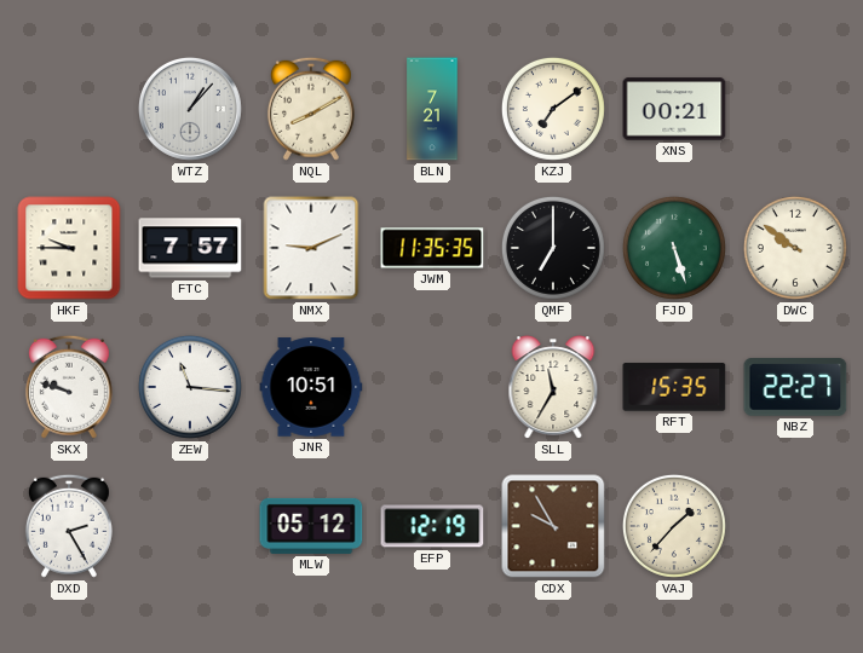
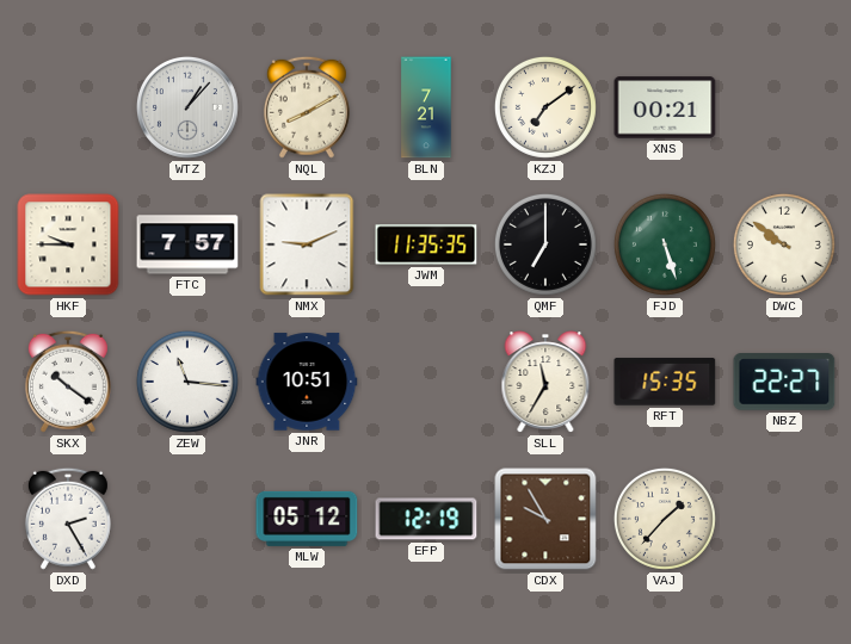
SKX: 9:48 -> 10:21
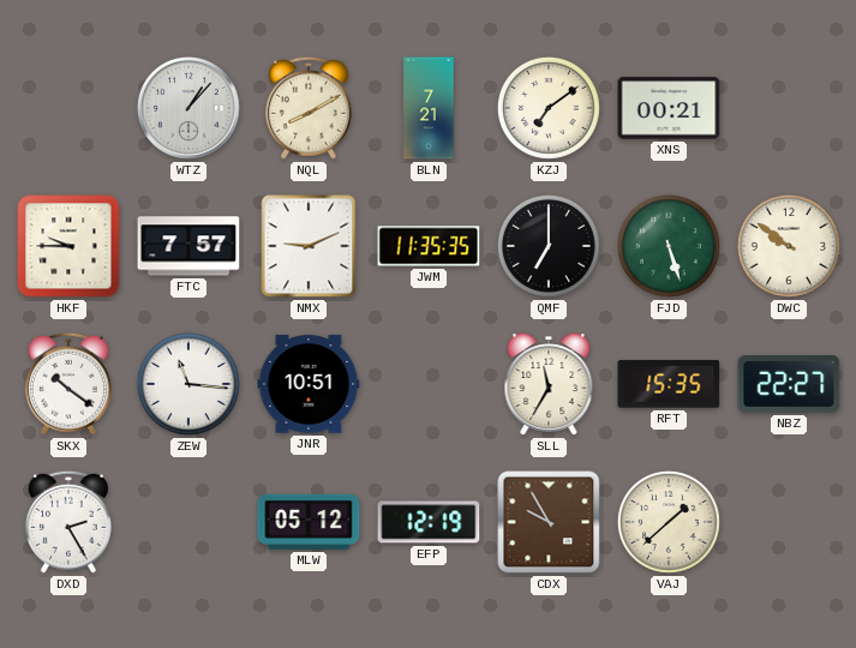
VAJ: 1:37 -> 1:38
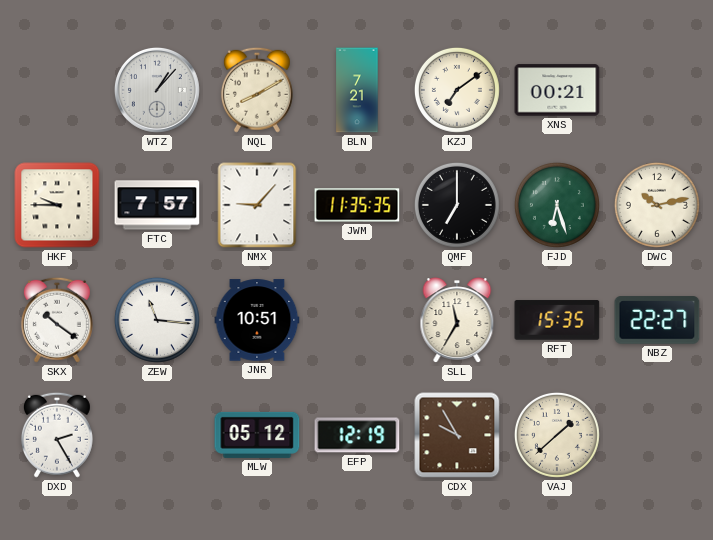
NMX: 9:11 -> 9:07
FJD: 5:27 -> 6:27
DWC: 9:51 -> 10:13
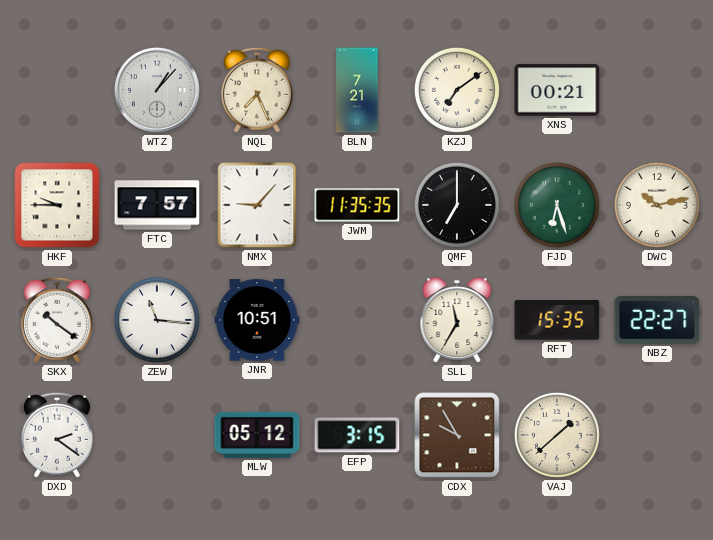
NQL: 8:10 -> 7:26
DXD: 2:25 -> 2:21
EFP: 12:19 -> 3:15
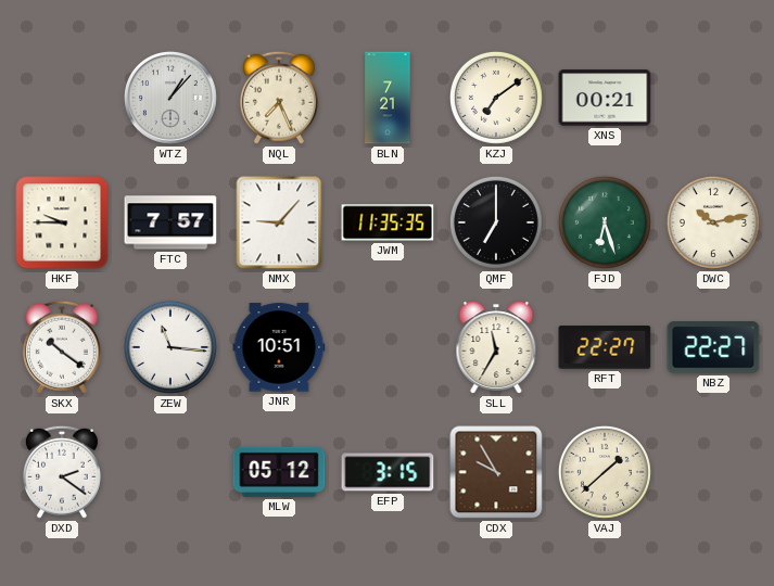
RFT: 15:35 -> 22:27
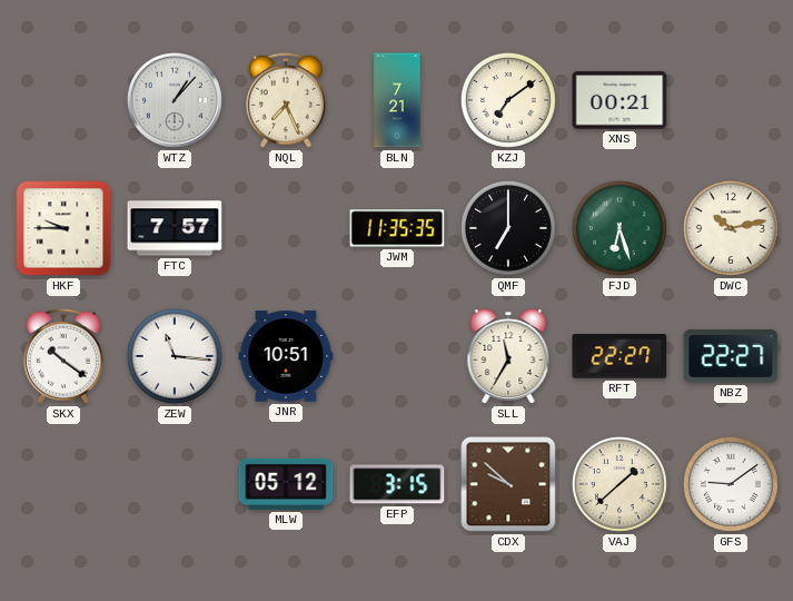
NMX: 9:07 -> none
DXD: 2:21 -> none
CDX: 9:55 -> 9:52
GFS: none -> 9:09
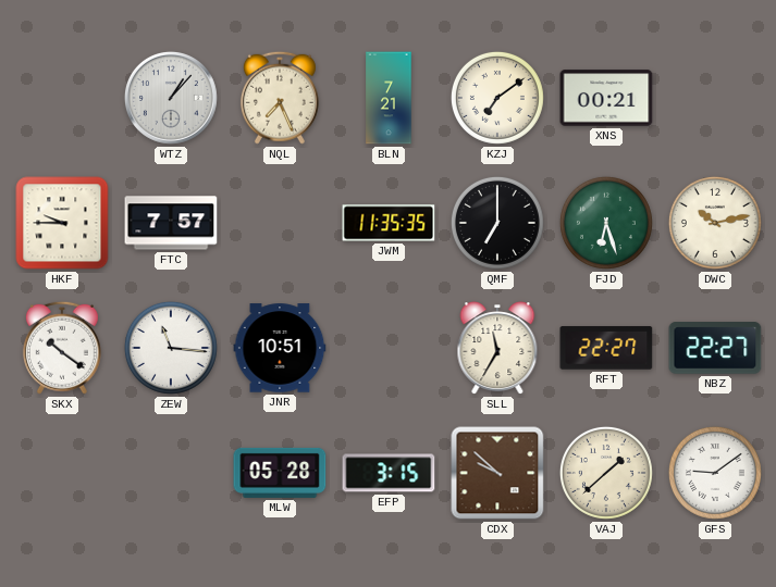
MLW: 05:12 -> 05:28
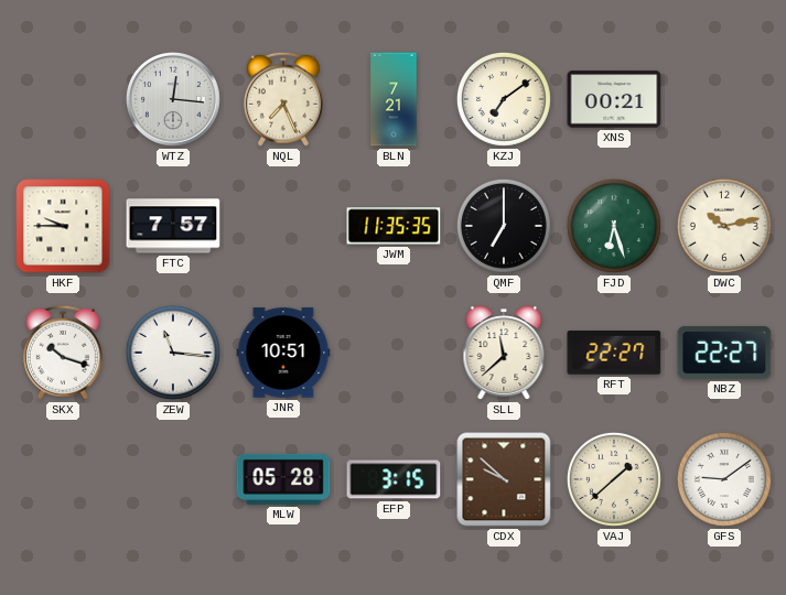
WTZ: 1:07 -> 12:16
SKX: 10:21 -> 10:18
SLL: 11:35 -> 11:38
